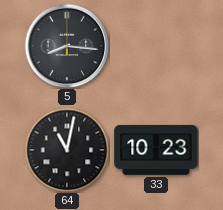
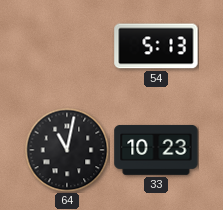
5: 8:16 -> none
54: none -> 5:13
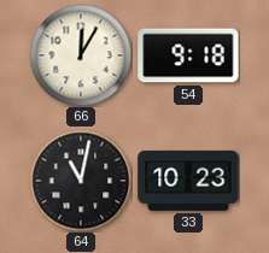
66: none -> 12:05
54: 5:13 -> 9:18
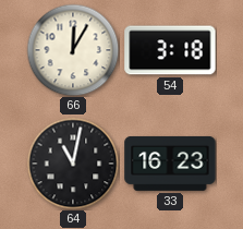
54: 9:18 -> 3:18
33: 10:23 -> 16:23
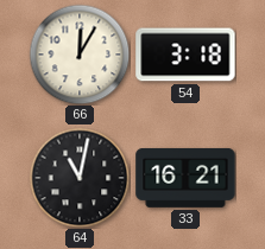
33: 16:23 -> 16:21
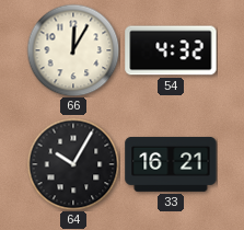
54: 3:18 -> 4:32
64: 11:02 -> 10:05
